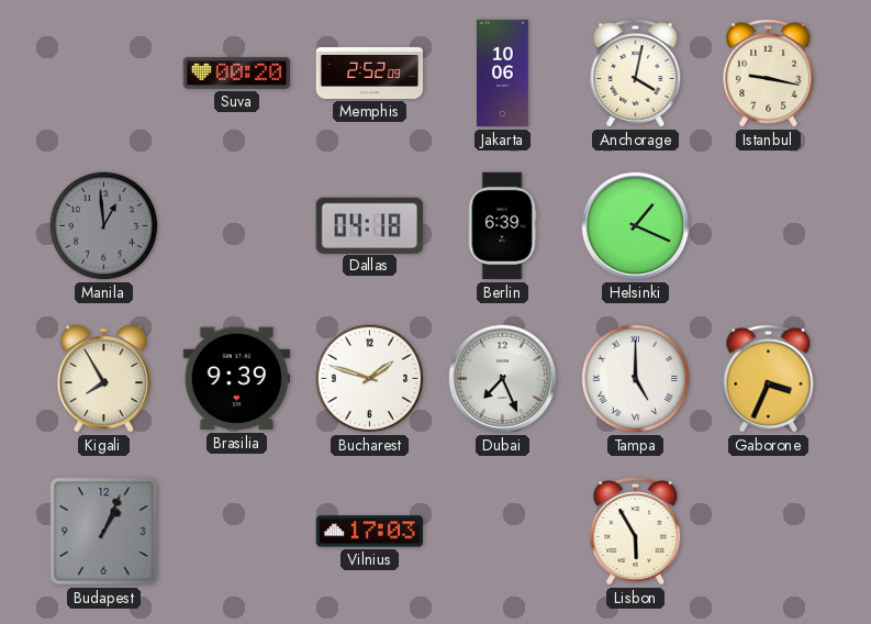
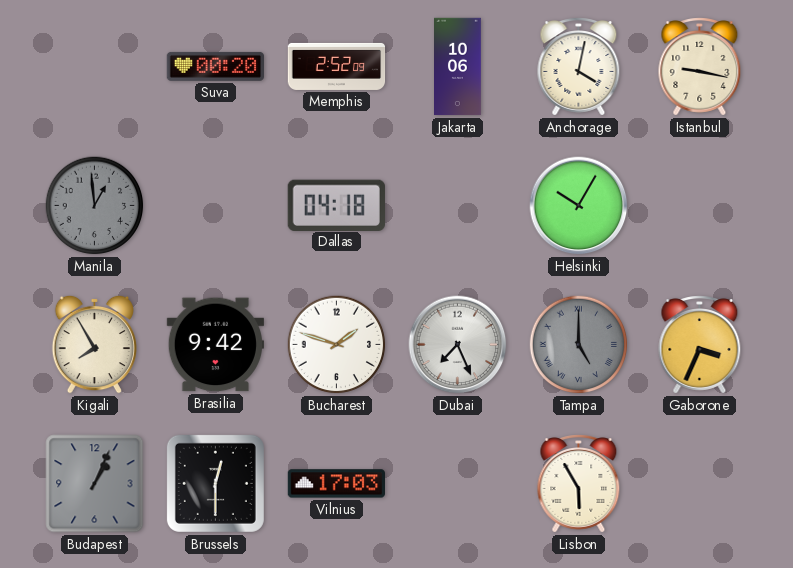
Berlin: 6:39 -> none
Helsinki: 1:19 -> 10:05
Brasilia: 9:39 -> 9:42
Tampa dial: white -> grey
Brussels: none -> 12:30
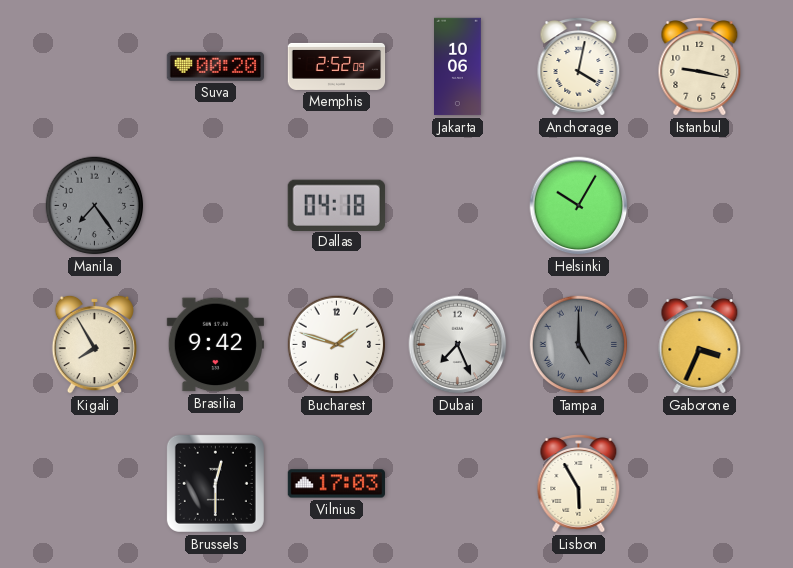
Manila: 12:59 -> 7:24
Budapest: 1:04 -> none
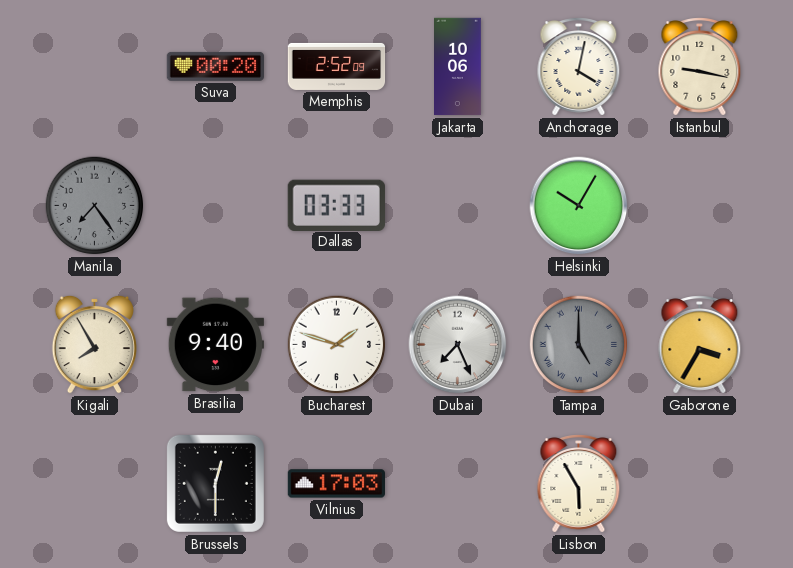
Dallas: 04:18 -> 03:33
Brasilia: 9:42 -> 9:40
Gaborone: 3:34 -> 3:35
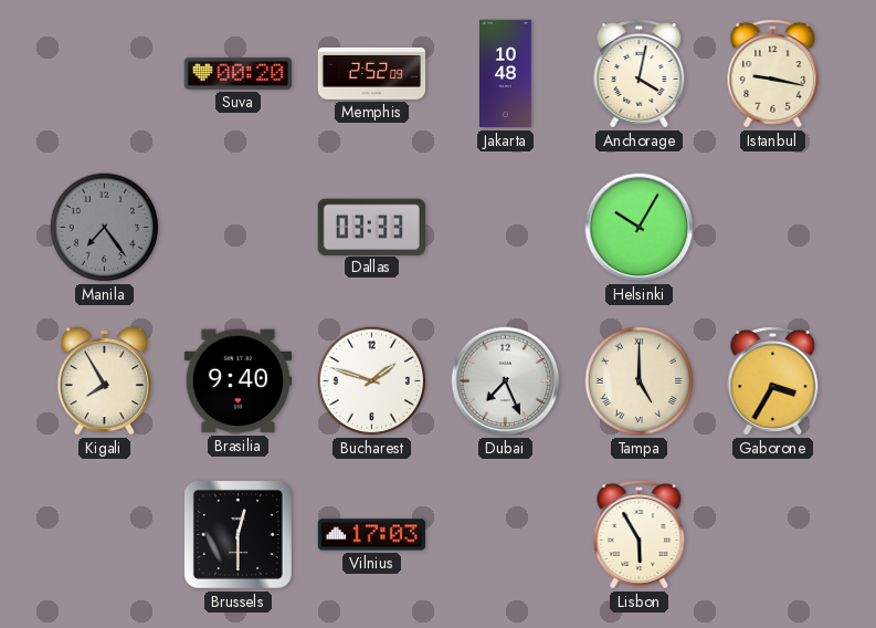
Jakarta: 10:06 -> 10:48
Tampa dial: grey -> cream
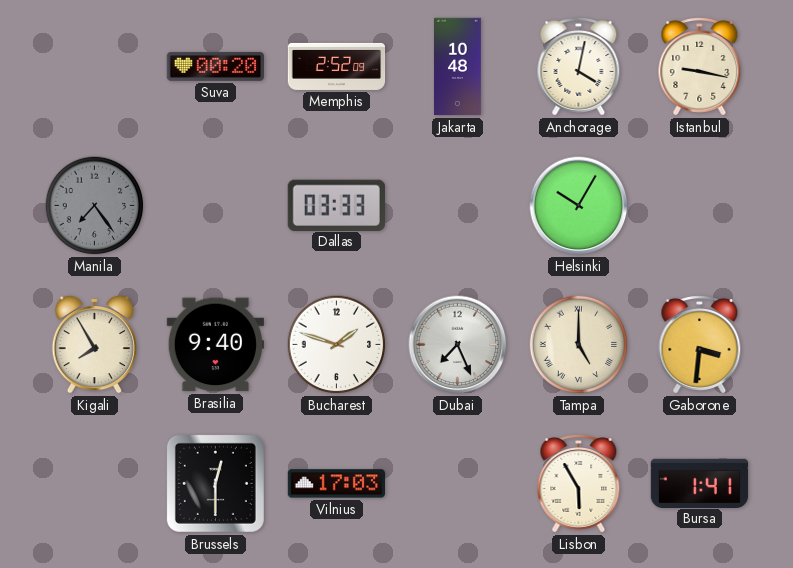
Gaborone: 3:35 -> 3:31
Bursa: none -> 1:41
